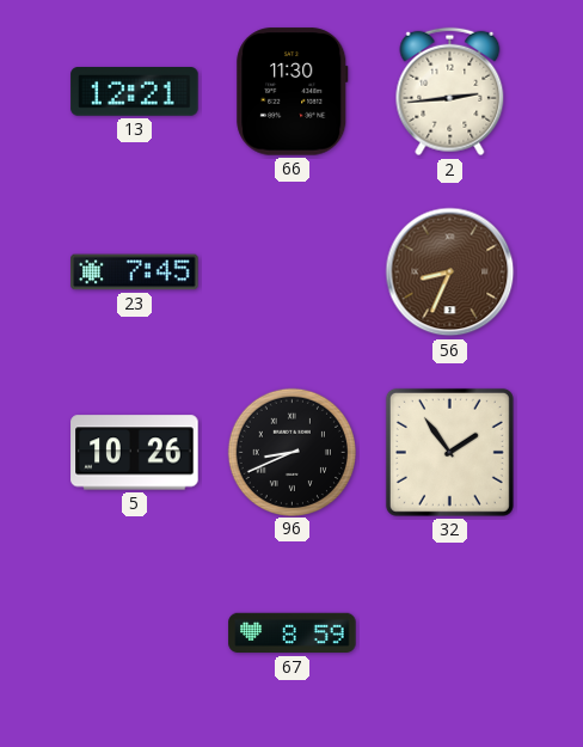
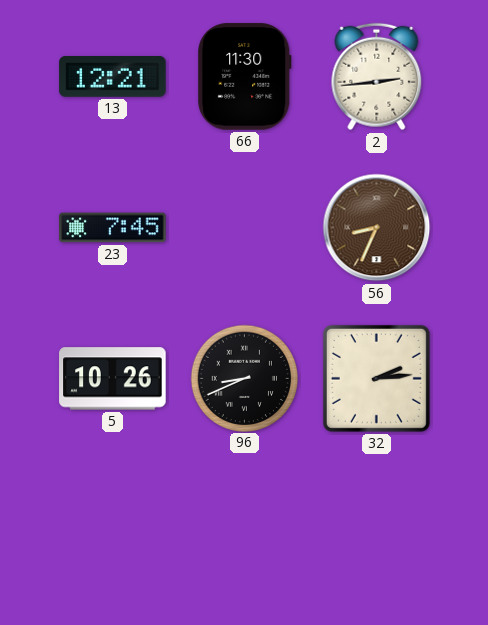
32: 1:54 -> 2:14
67: 8:59 -> none
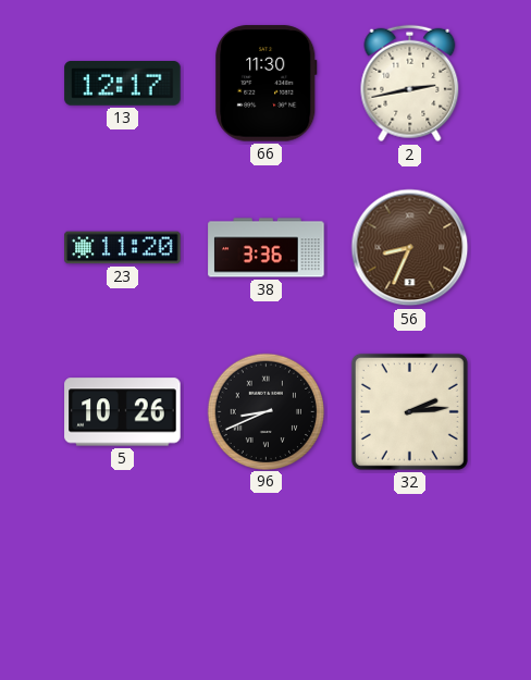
13: 12:21 -> 12:17
2: 2:44 -> 2:43
23: 7:45 -> 11:20
38: none -> 3:36
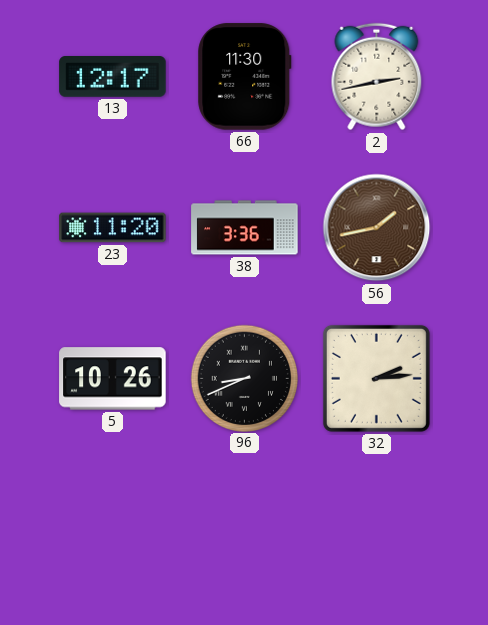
56: 8:34 -> 1:43
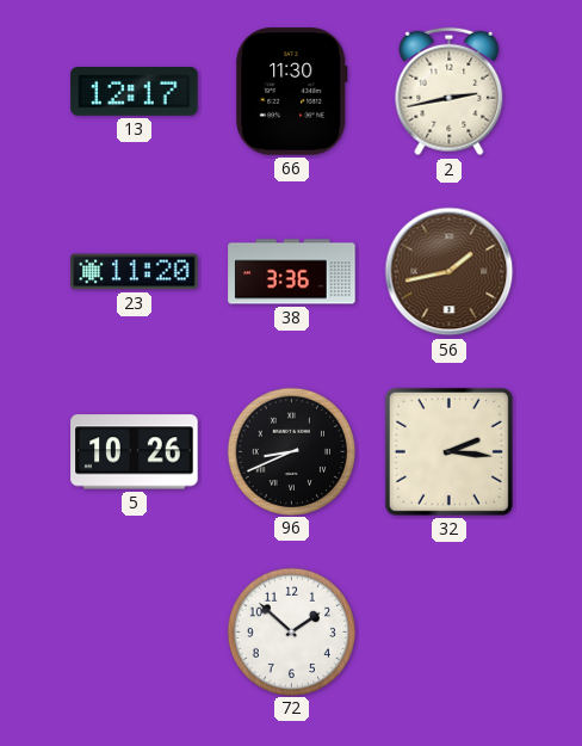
32: 2:14 -> 2:16
72: none -> 1:52
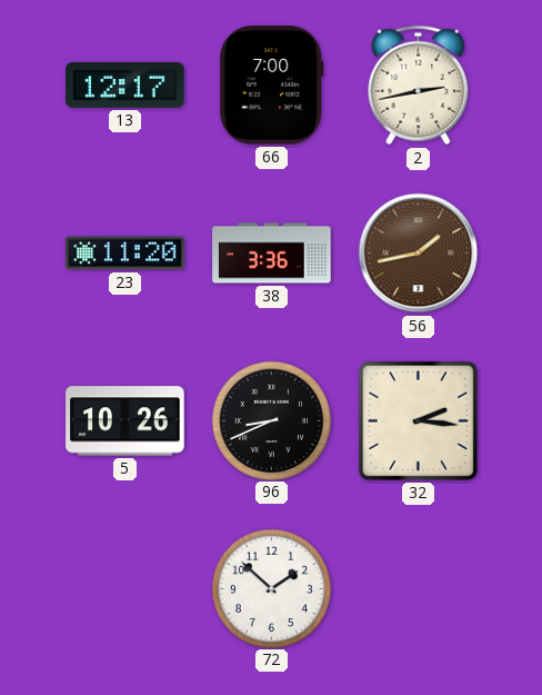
66: 11:30 -> 7:00
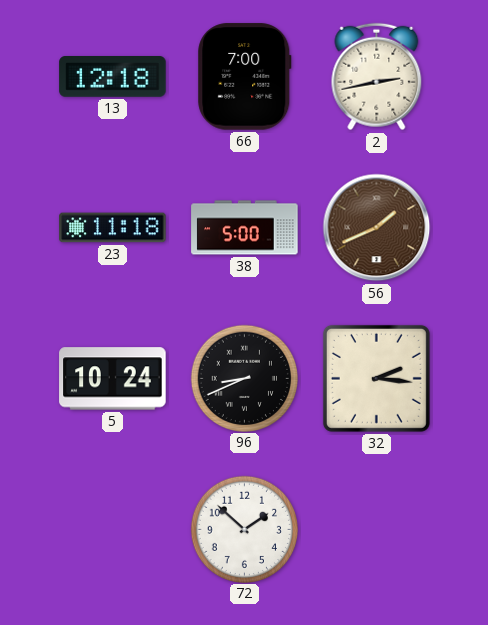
13: 12:17 -> 12:18
23: 11:20 -> 11:18
38: 3:36 -> 5:00
56: 1:43 -> 1:41
5: 10:26 -> 10:24
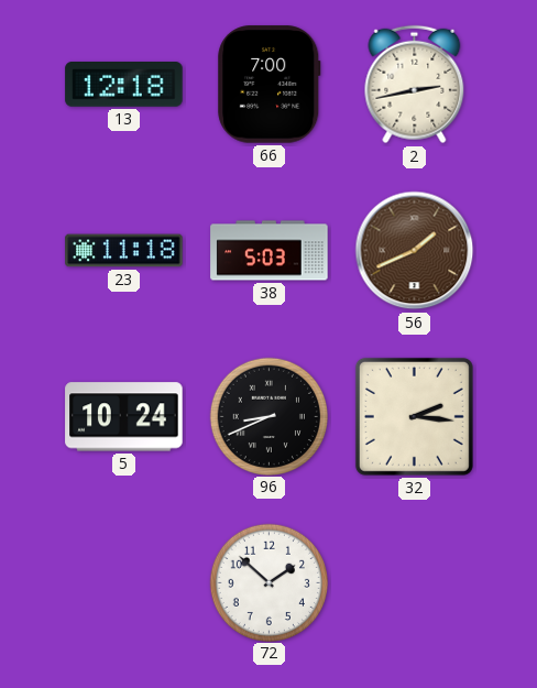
38: 5:00 -> 5:03
